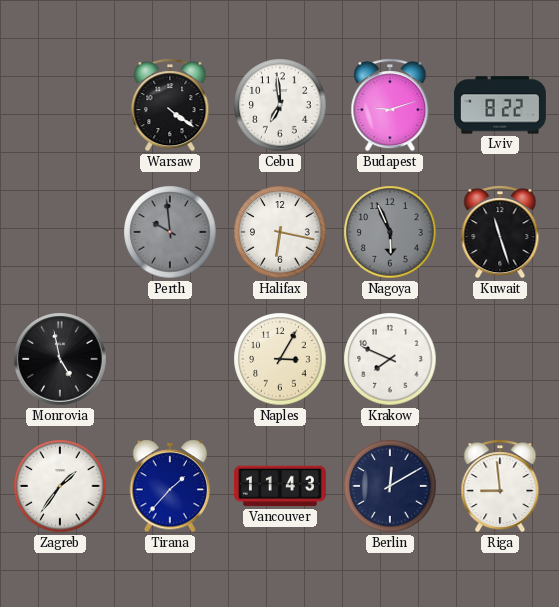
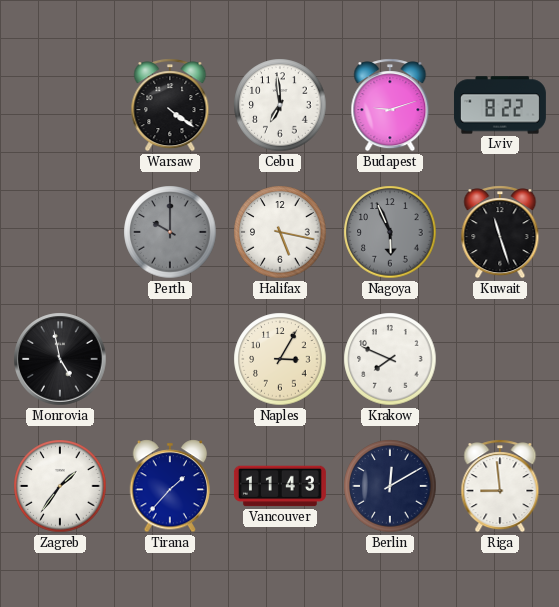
Perth: 9:59 -> 10:00
Halifax: 6:17 -> 5:17
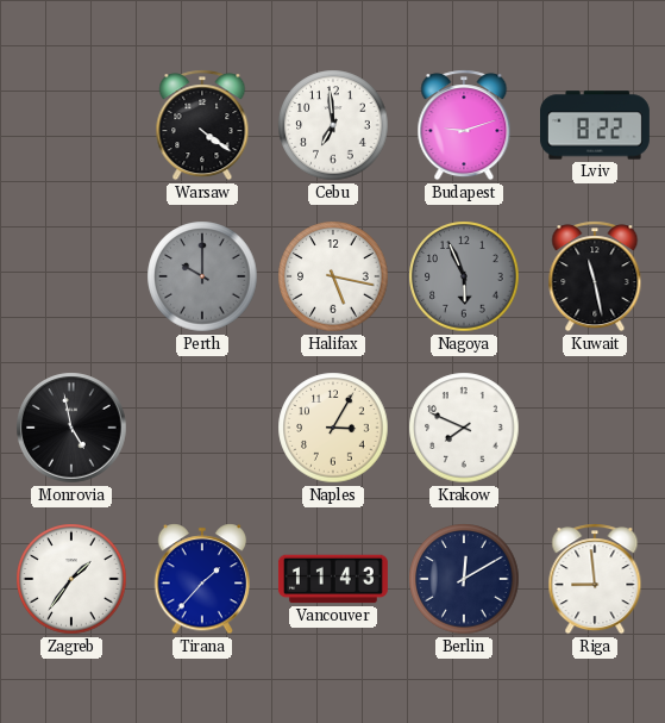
Kuwait: 11:27 -> 11:28
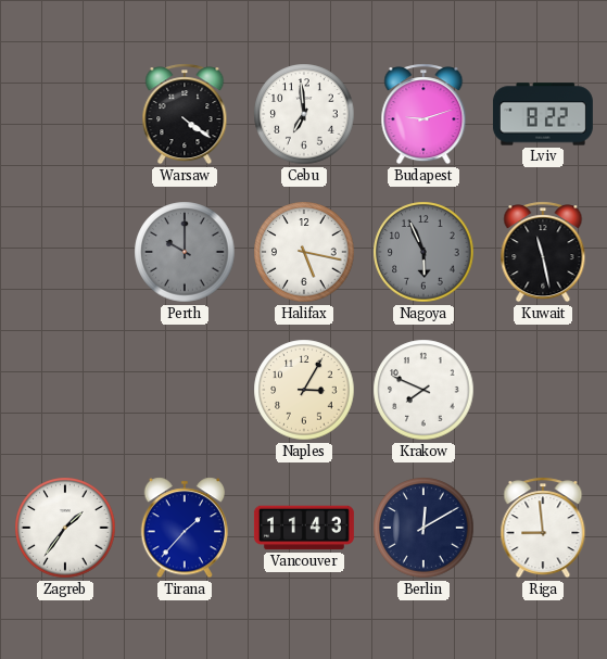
Monrovia: 4:58 -> none
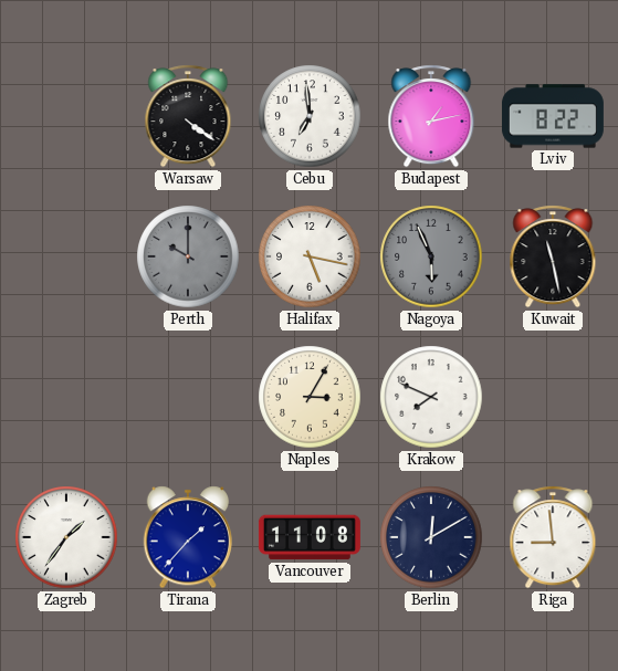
Budapest: 9:12 -> 1:13
Vancouver: 11:43 -> 11:08
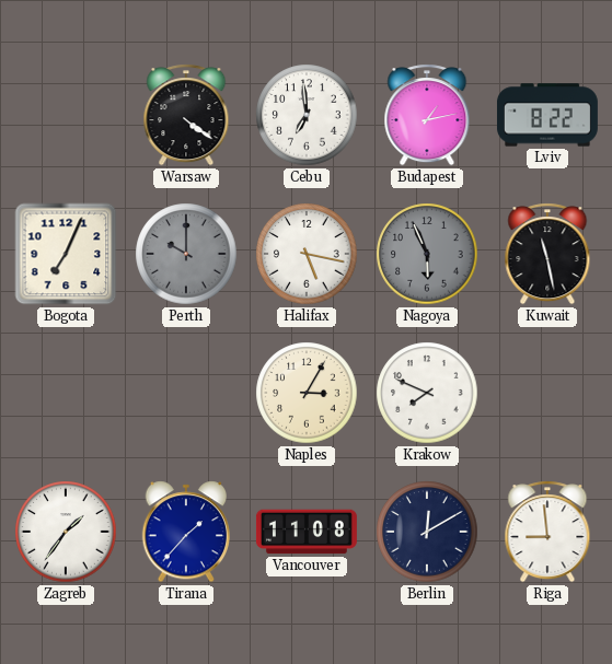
Bogota: none -> 7:04
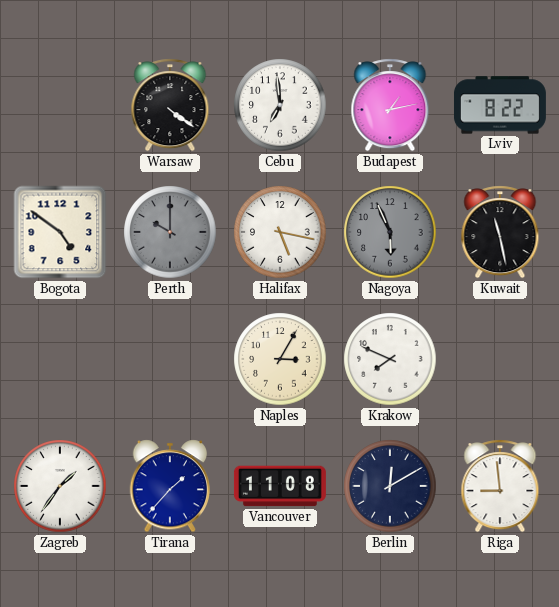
Bogota: 7:04 -> 4:51
